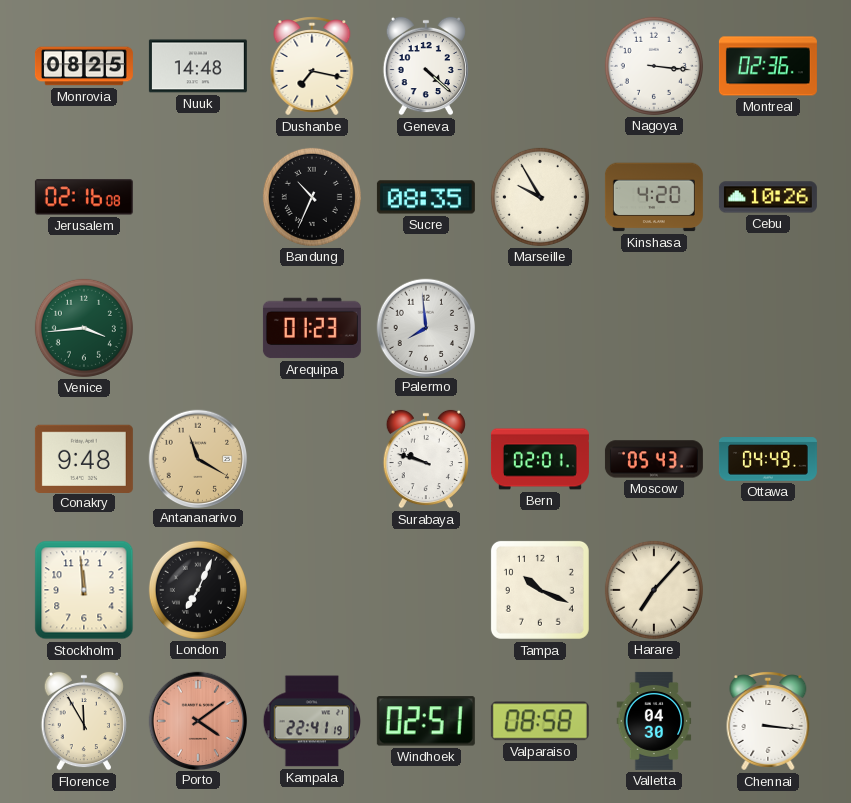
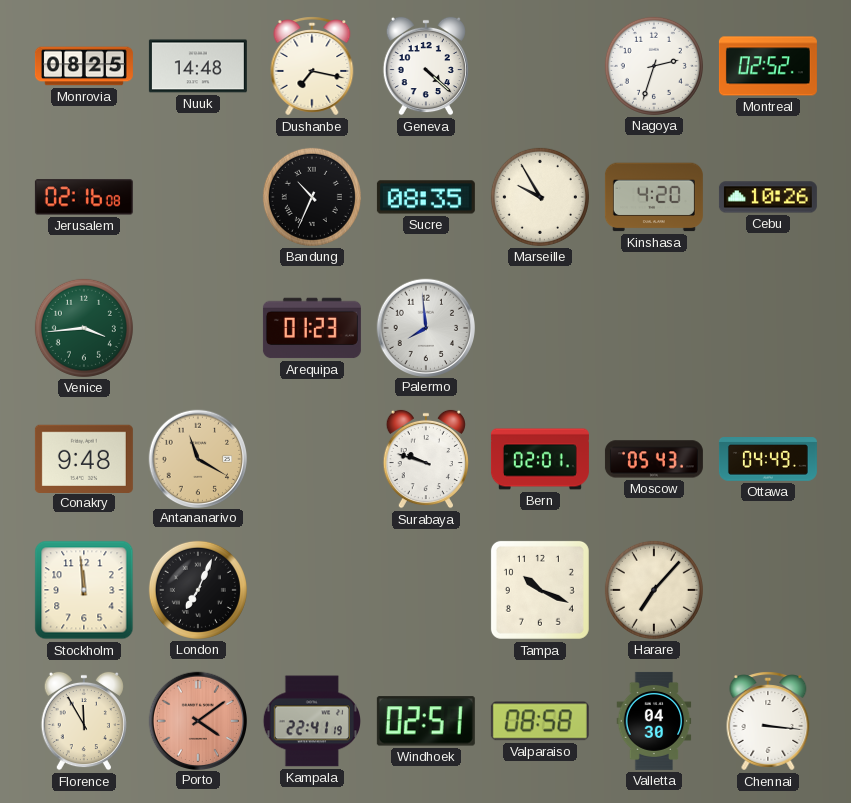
Nagoya: 3:16 -> 2:33
Montreal: 02:36 -> 02:52
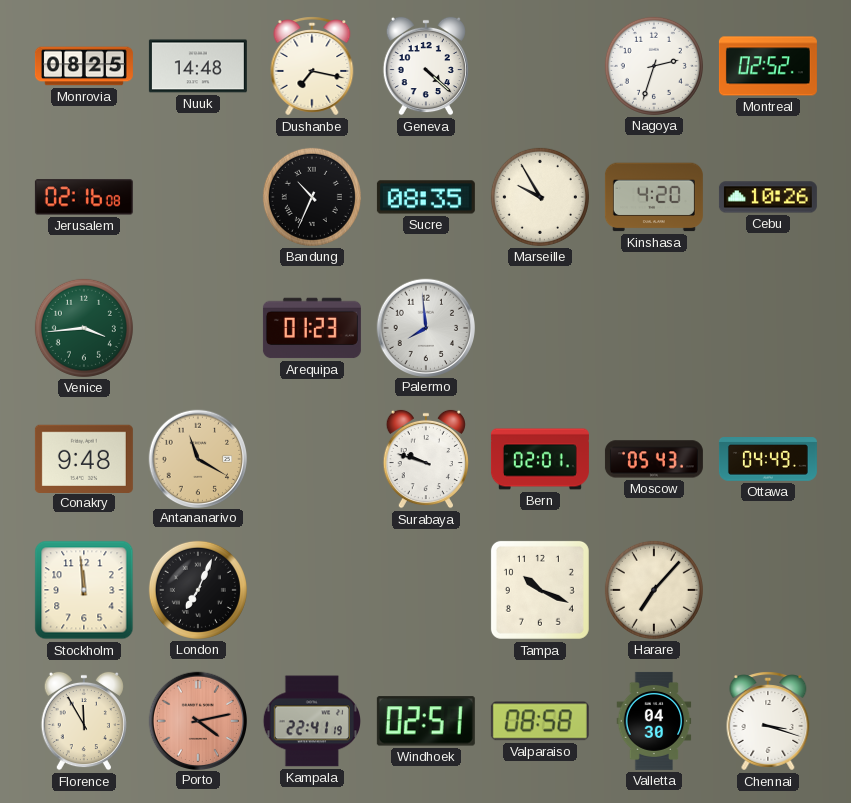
Porto: 4:09 -> 4:13
Chennai: 3:16 -> 3:18
